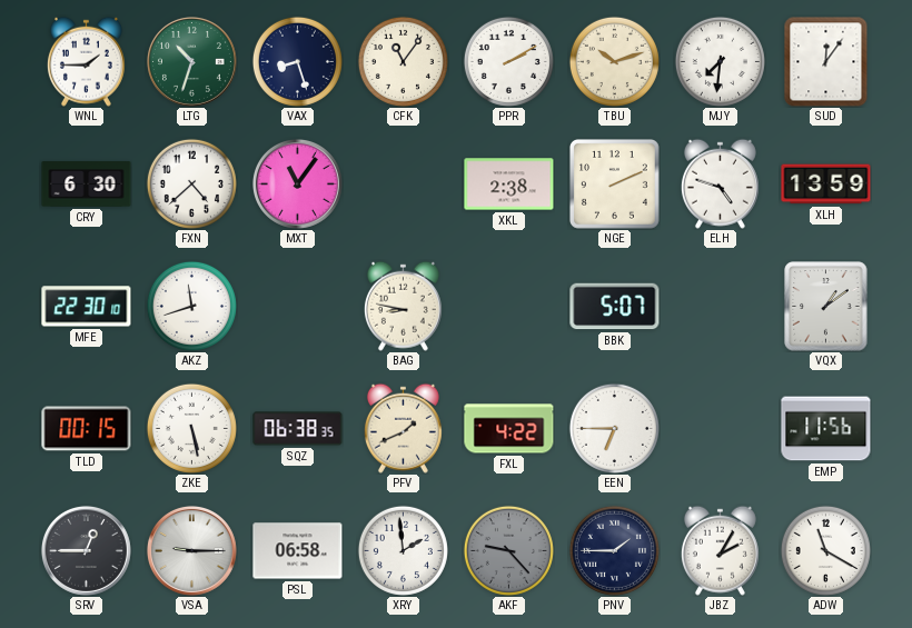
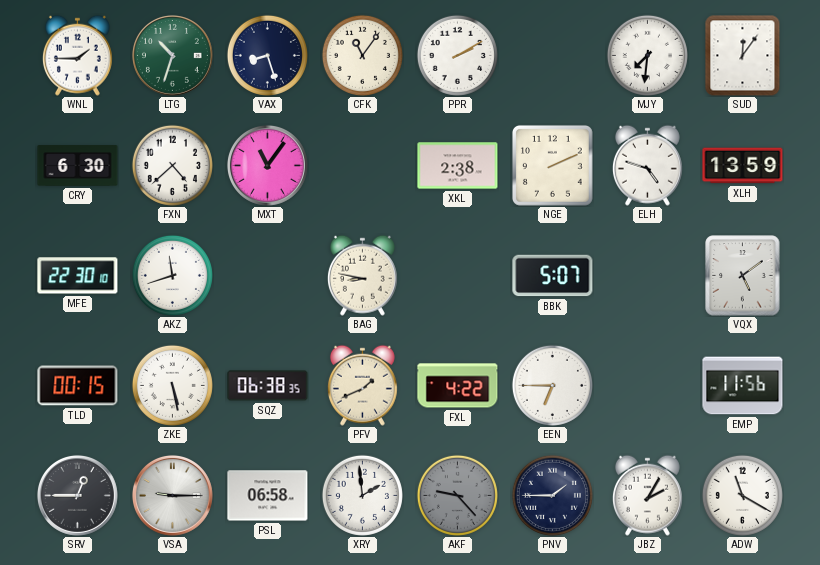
TBU: 10:12 -> none
VQX: 1:09 -> 5:09
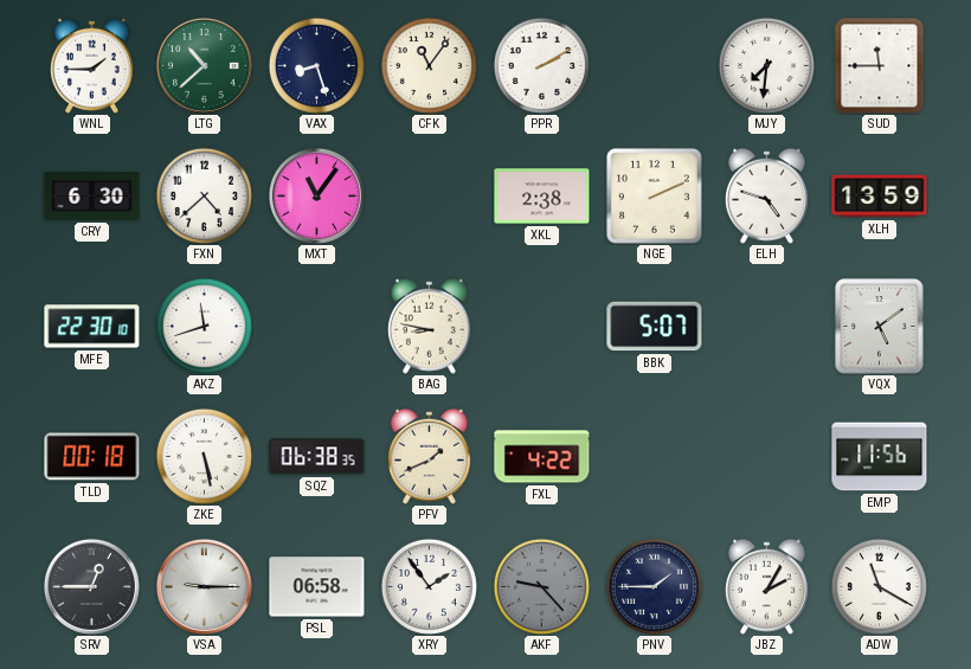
LTG: 10:33 -> 10:38
SUD: 12:06 -> 11:45
TLD: 00:15 -> 00:18
EEN: 6:45 -> none
XRY: 1:59 -> 1:54
